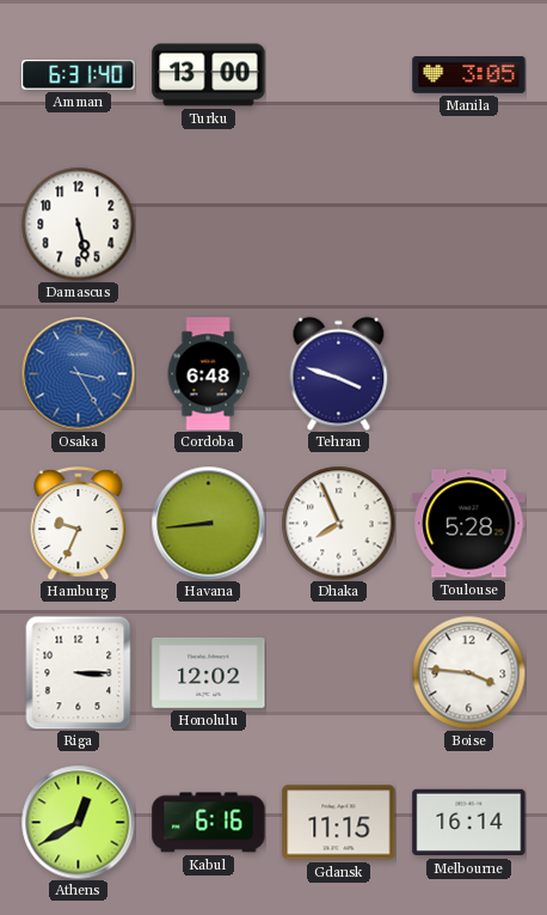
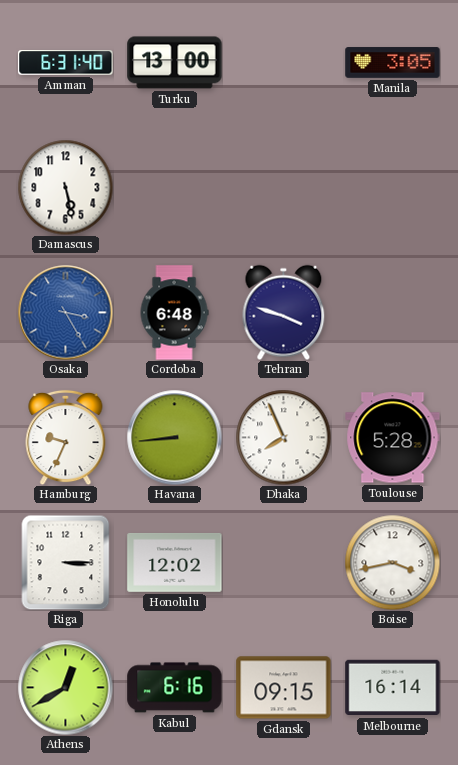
Boise: 3:46 -> 3:43
Gdansk: 11:15 -> 09:15
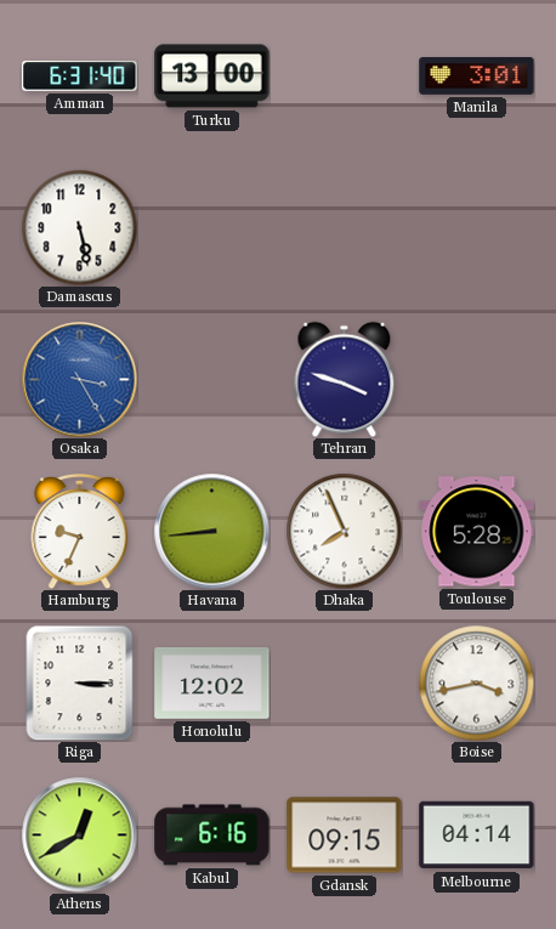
Manila: 3:05 -> 3:01
Cordoba: 6:48 -> none
Melbourne: 16:14 -> 04:14
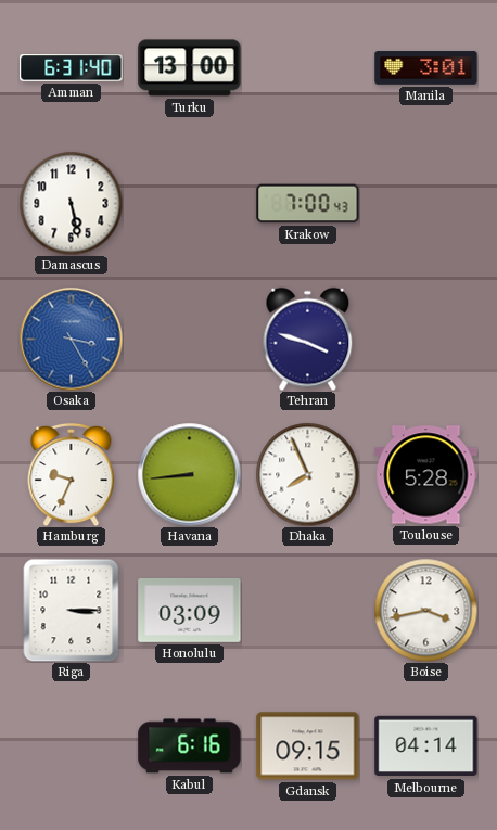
Krakow: none -> 7:00
Honolulu: 12:02 -> 03:09
Athens: 12:40 -> none
